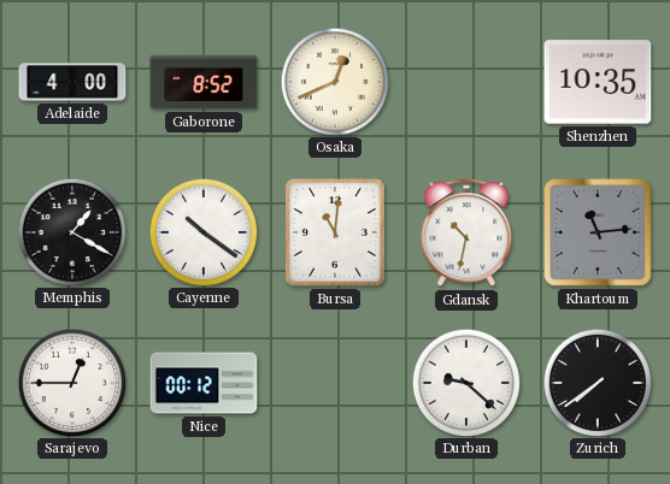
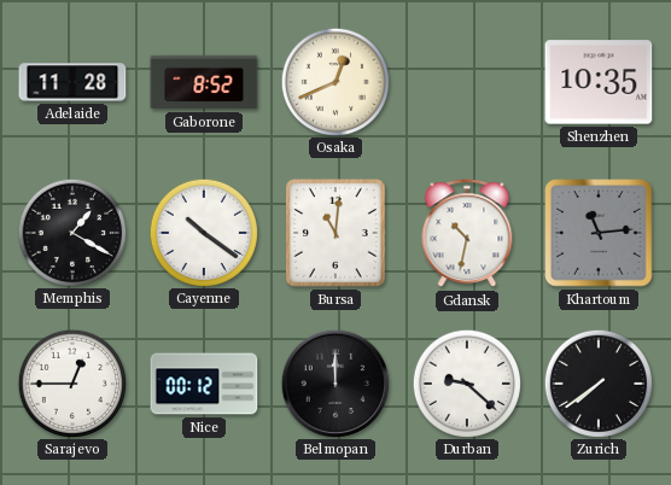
Adelaide: 4:00 -> 11:28
Belmopan: none -> 12:00
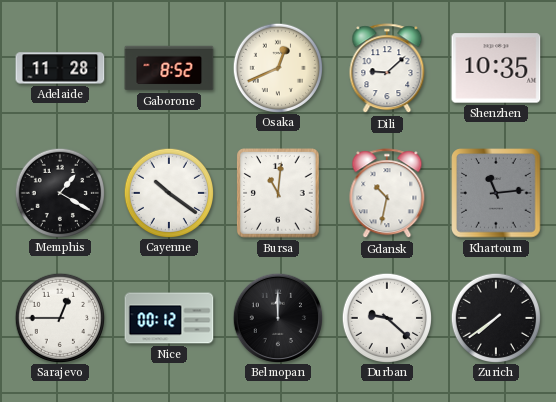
Dili: none -> 9:08
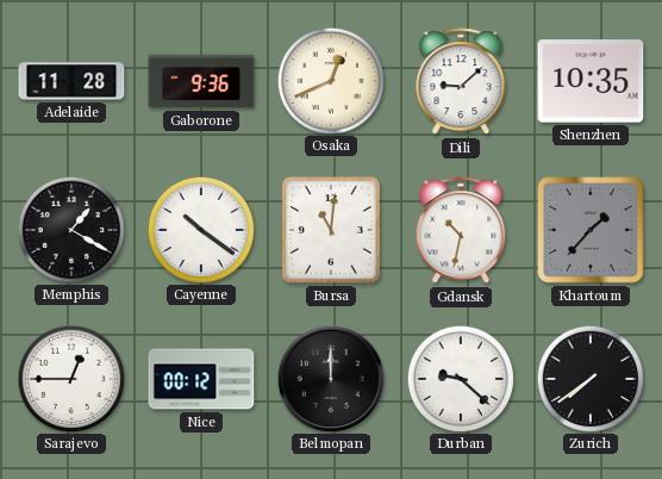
Gaborone: 8:52 -> 9:36
Khartoum: 11:14 -> 1:37
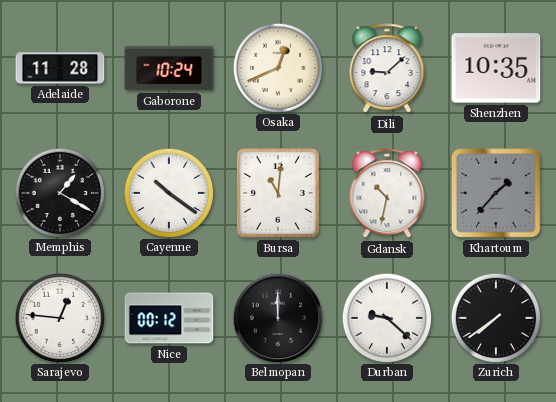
Gaborone: 9:36 -> 10:24
Sarajevo: 12:45 -> 12:46
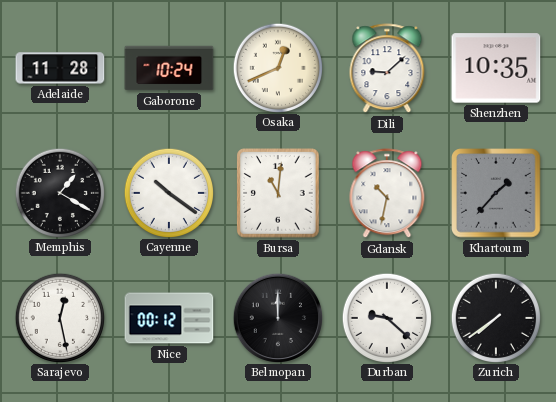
Sarajevo: 12:46 -> 12:28
